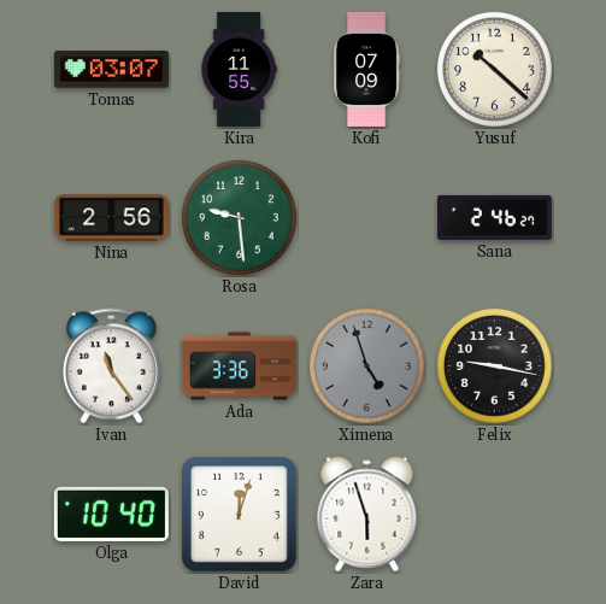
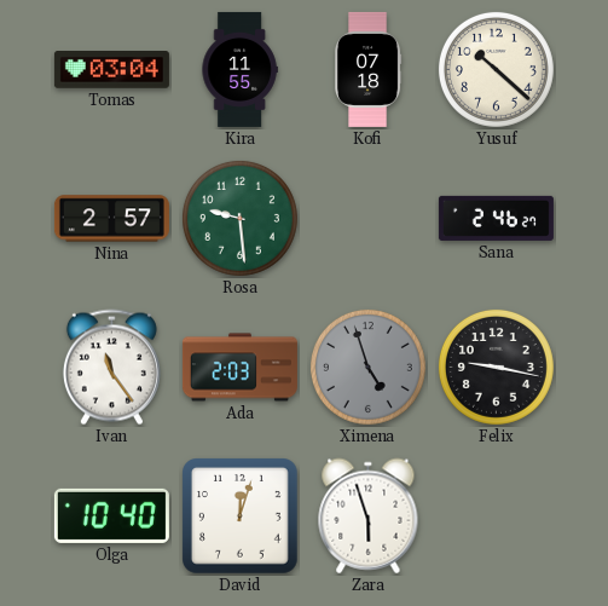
Tomas: 03:07 -> 03:04
Kofi: 07:09 -> 07:18
Nina: 2:56 -> 2:57
Ada: 3:36 -> 2:03
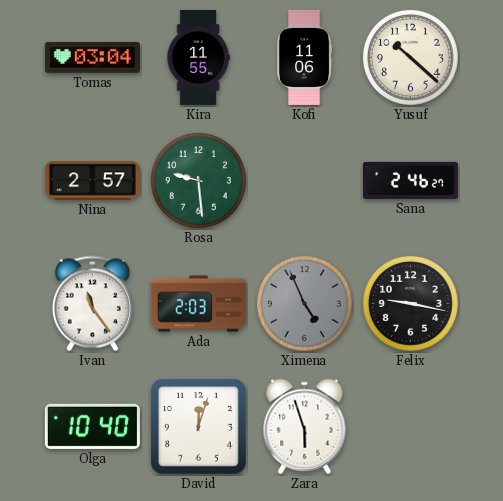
Kofi: 07:18 -> 11:06
Ximena: 4:57 -> 4:56
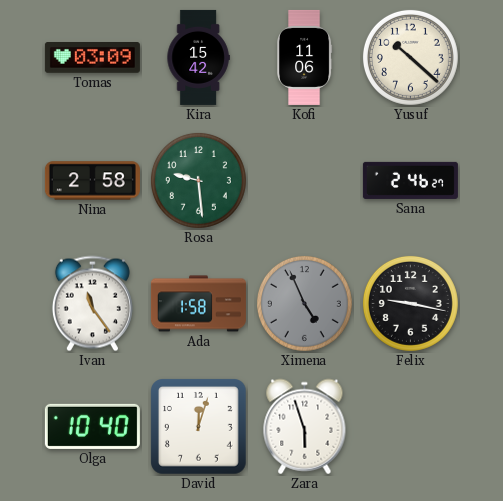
Tomas: 03:04 -> 03:09
Kira: 11:55 -> 15:42
Nina: 2:57 -> 2:58
Ada: 2:03 -> 1:58
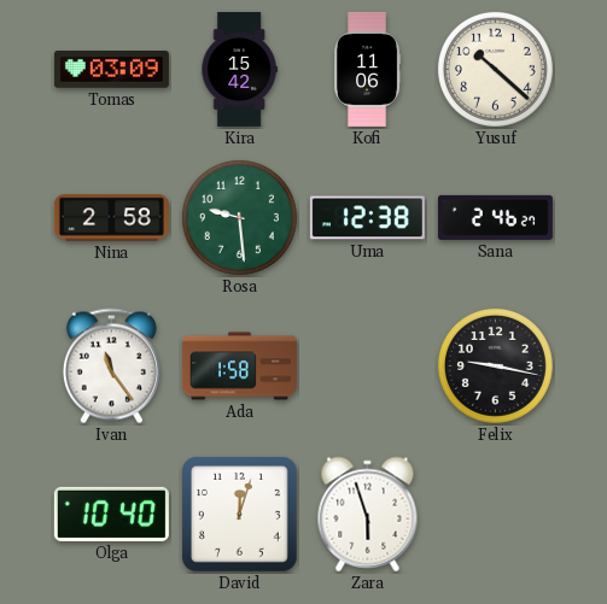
Uma: none -> 12:38
Ximena: 4:56 -> none
